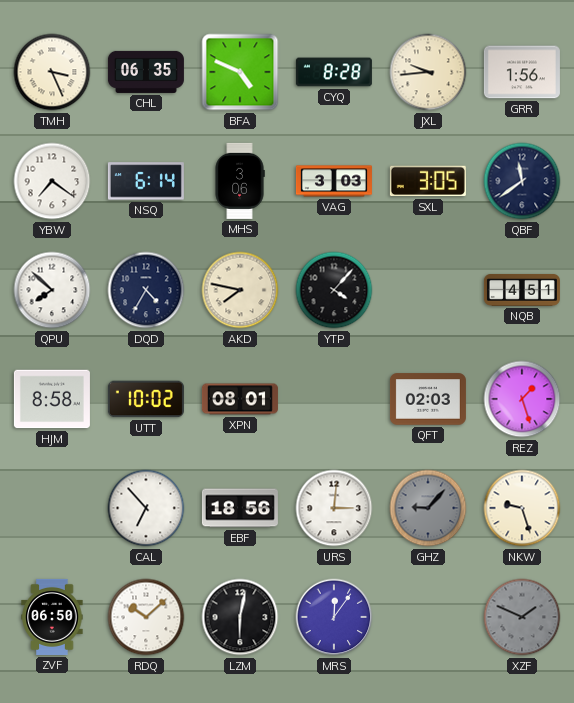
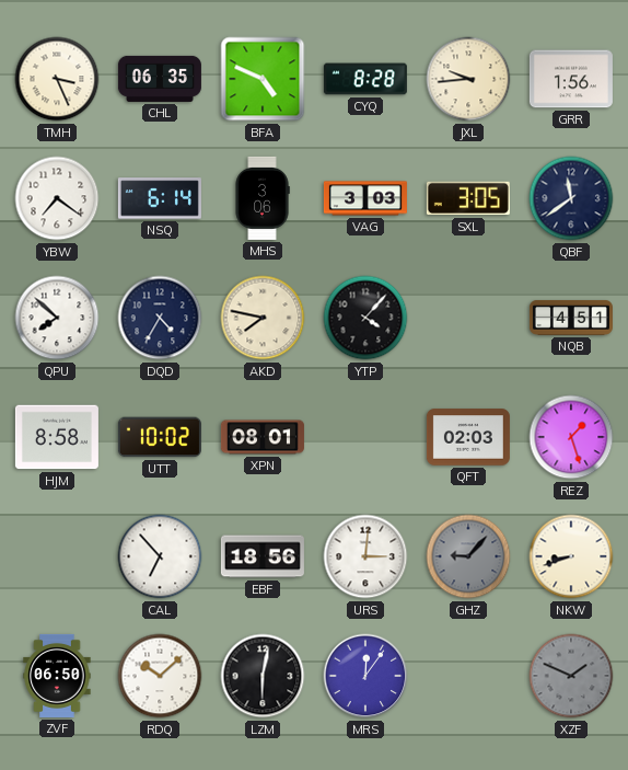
NKW: 9:27 -> 8:42
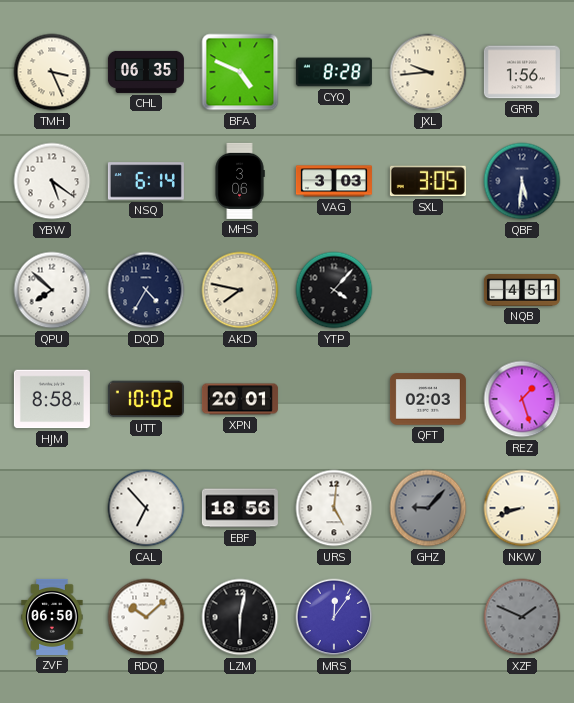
YBW: 7:21 -> 5:21
QBF: 11:39 -> 5:31
XPN: 08:01 -> 20:01
URS: 3:01 -> 5:01
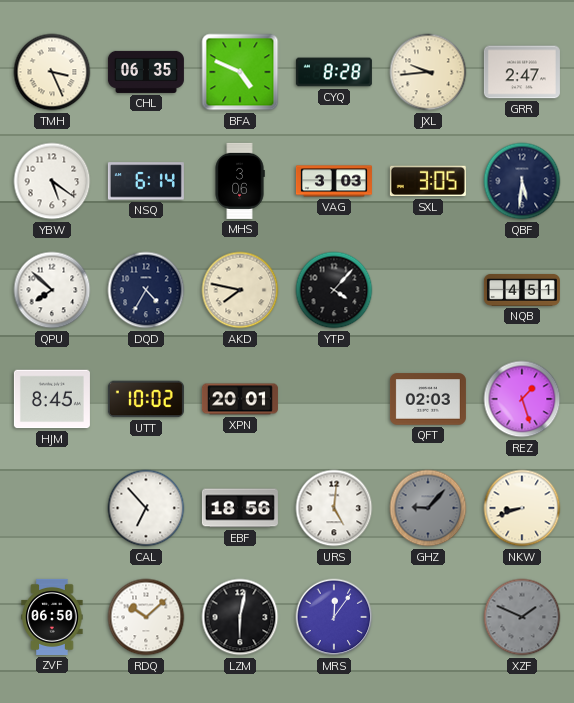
GRR: 1:56 -> 2:47
HJM: 8:58 -> 8:45
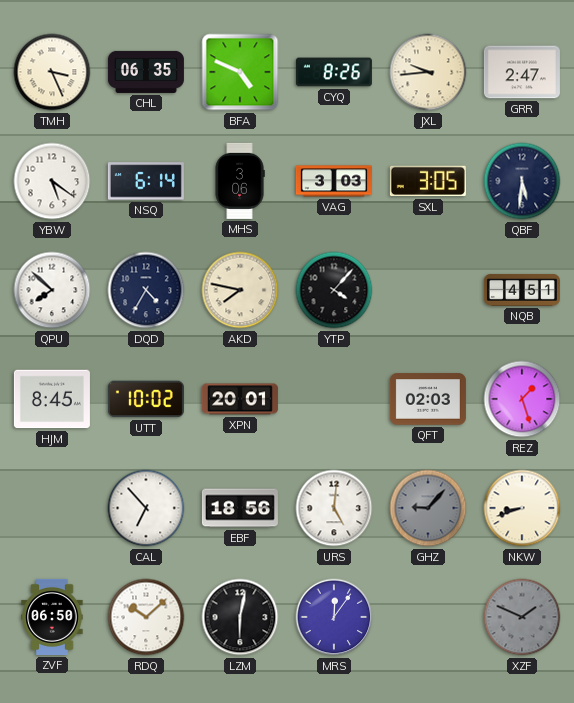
CYQ: 8:28 -> 8:26
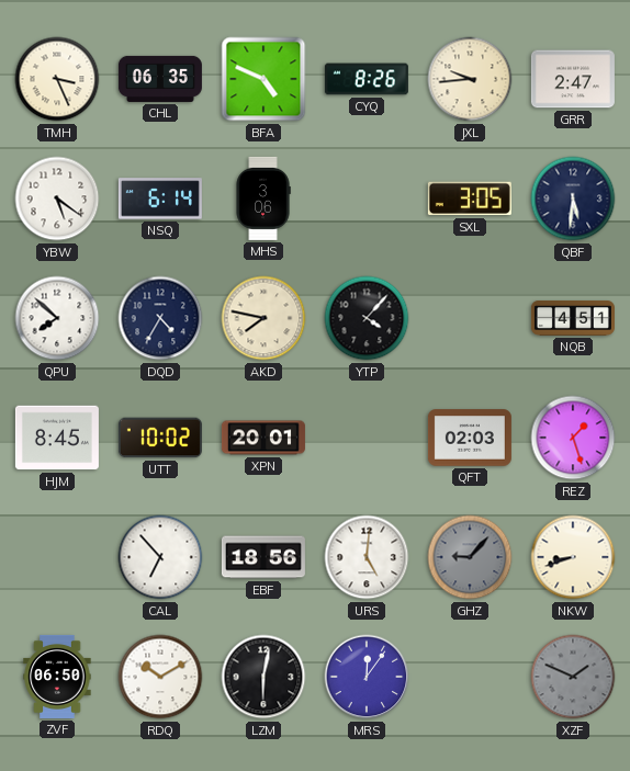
VAG: 3:03 -> none
RDQ: 10:08 -> 10:10
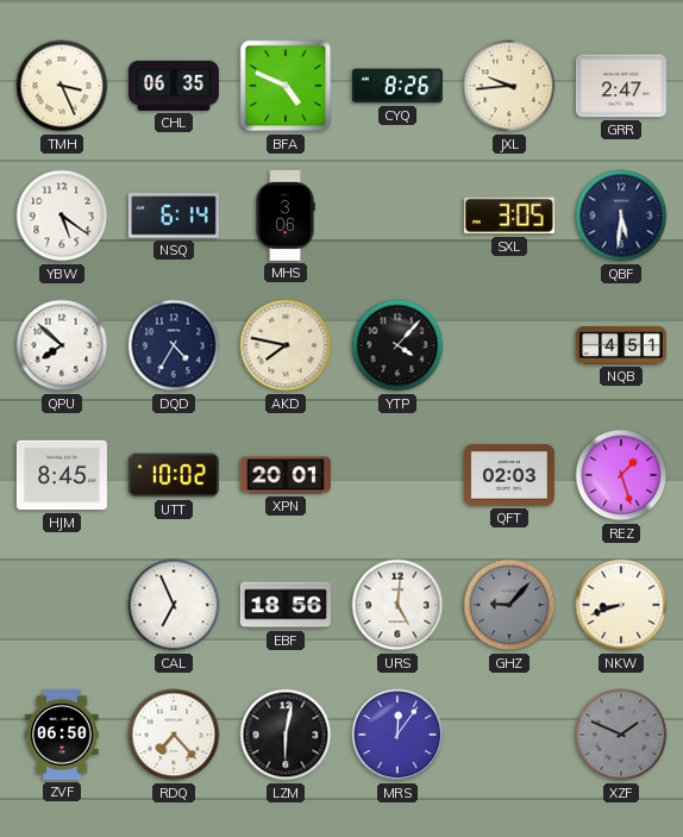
CAL: 6:53 -> 6:56
RDQ: 10:10 -> 7:23
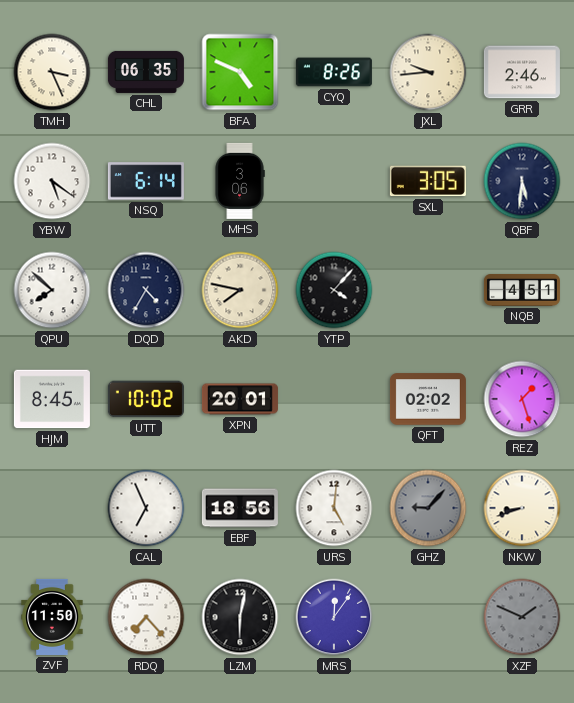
GRR: 2:47 -> 2:46
QFT: 02:03 -> 02:02
ZVF: 06:50 -> 11:50
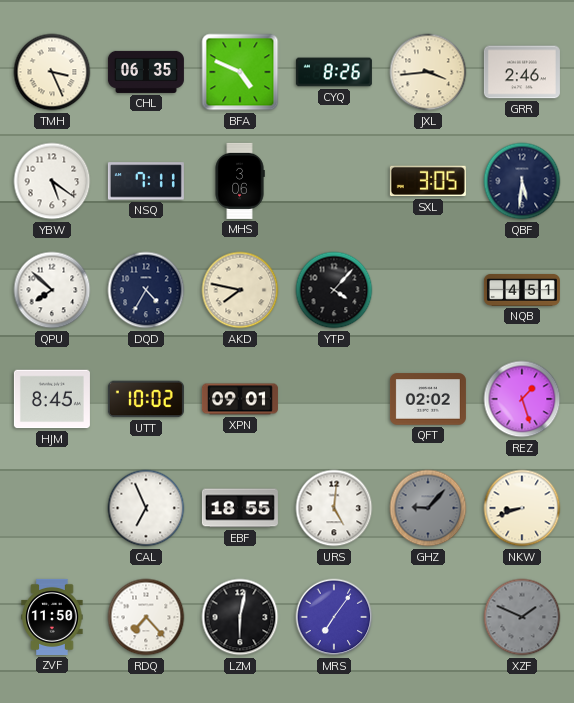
JXL: 9:44 -> 3:44
NSQ: 6:14 -> 7:11
XPN: 20:01 -> 09:01
EBF: 18:56 -> 18:55
MRS: 12:06 -> 7:06
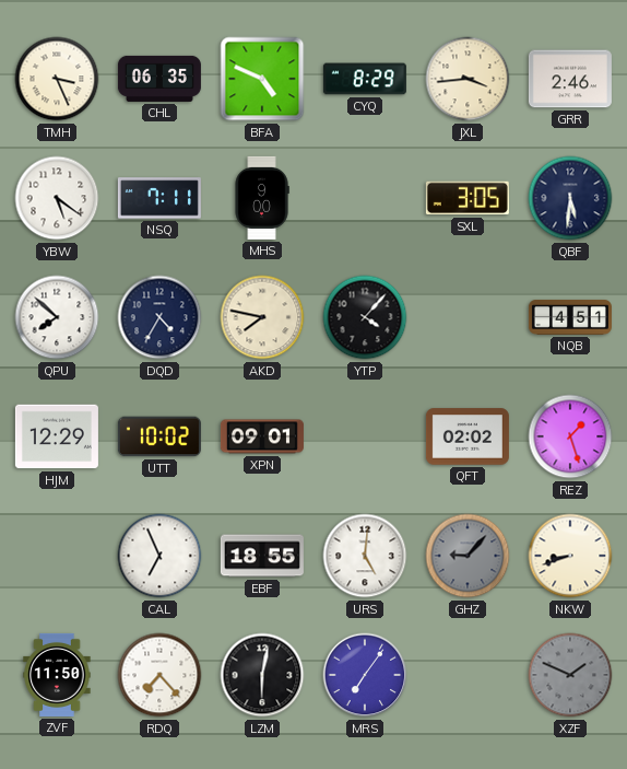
CYQ: 8:26 -> 8:29
MHS: 3:06 -> 9:00
HJM: 8:45 -> 12:29
